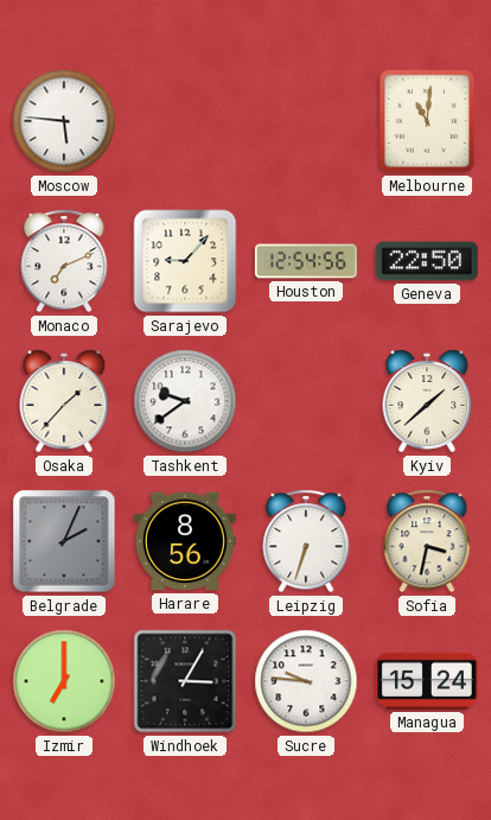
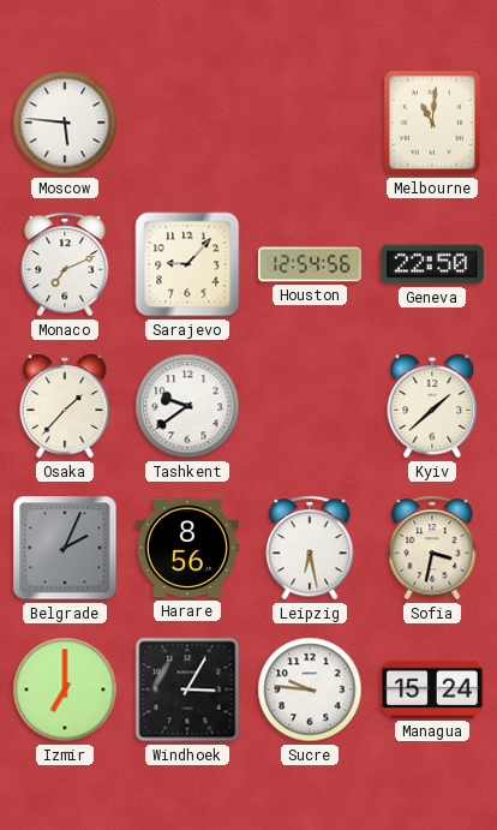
Leipzig: 6:33 -> 6:28
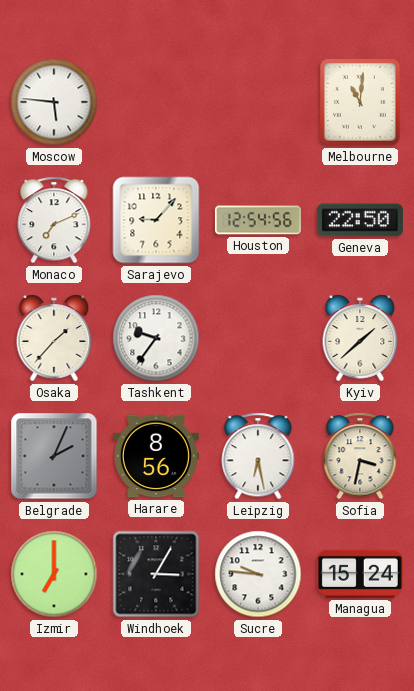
Tashkent: 9:39 -> 9:36
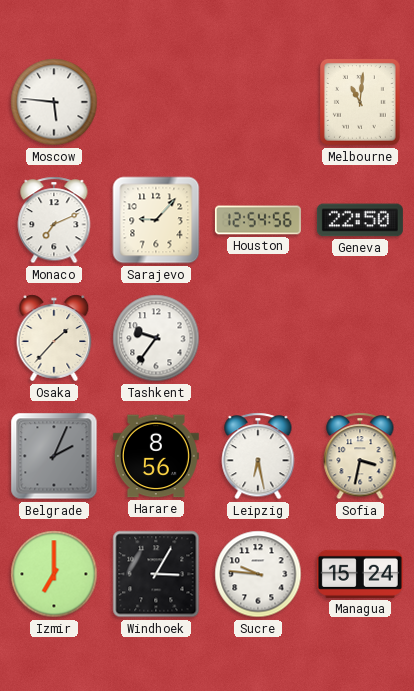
Kyiv: 1:38 -> none
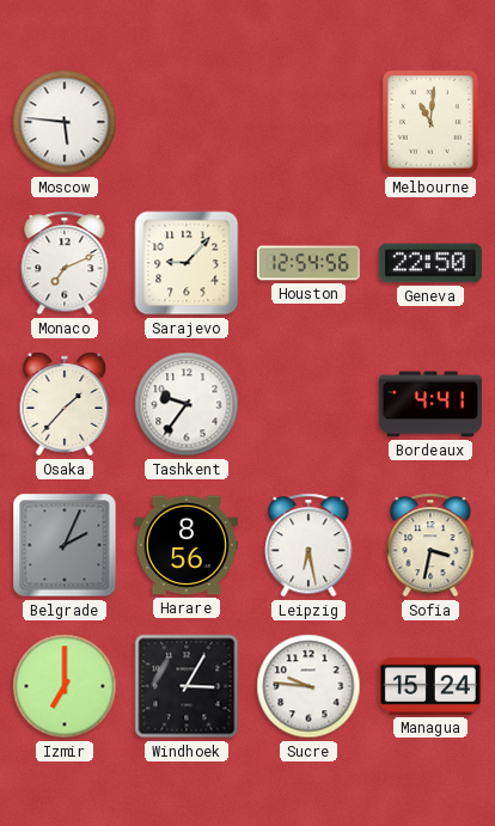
Bordeaux: none -> 4:41
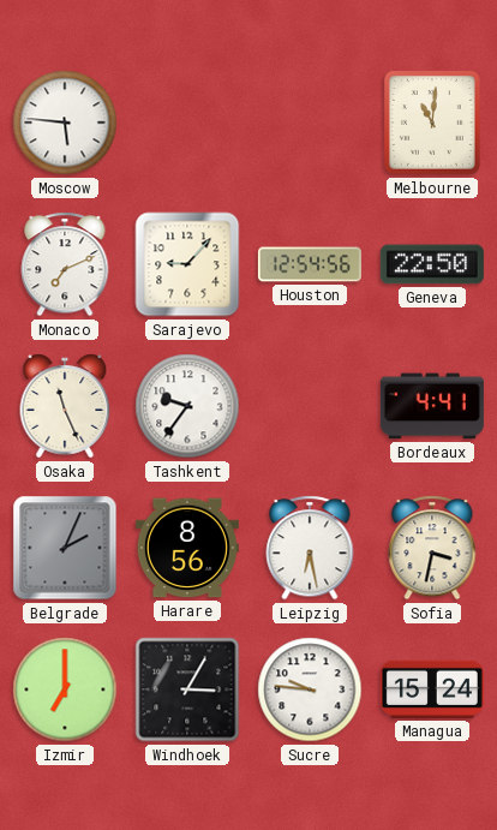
Osaka: 1:37 -> 11:26
